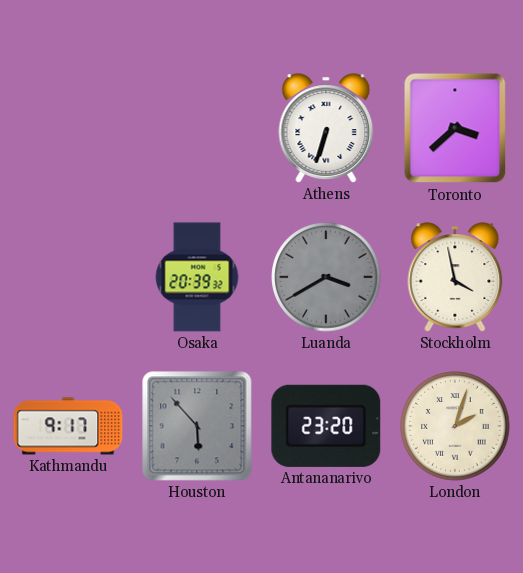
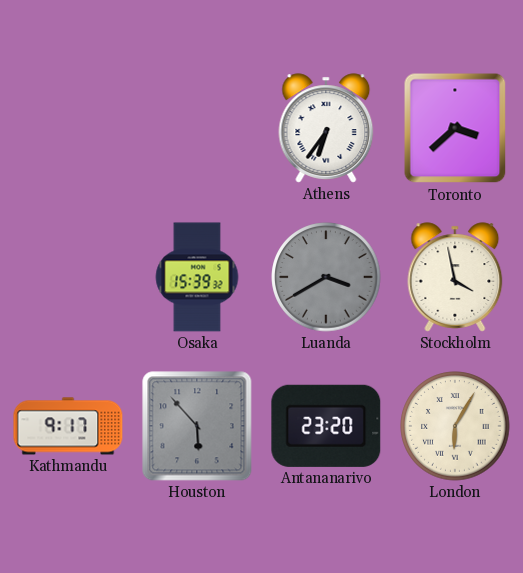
Athens: 6:33 -> 6:36
Osaka: 20:39 -> 15:39
London: 2:03 -> 6:05
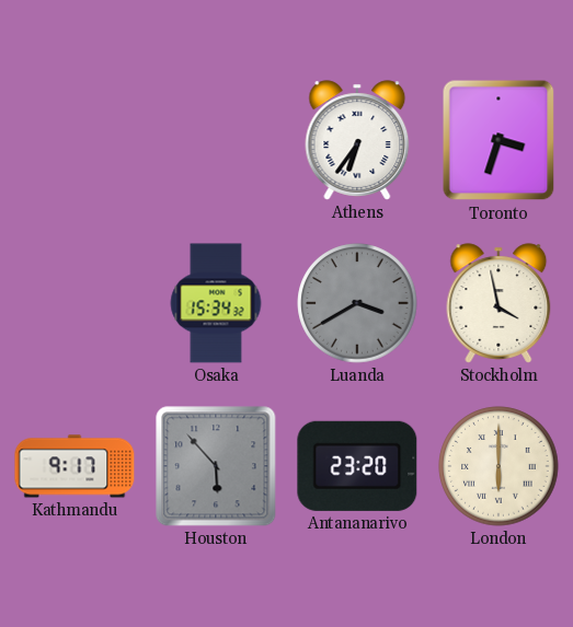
Toronto: 3:38 -> 3:33
Osaka: 15:39 -> 15:34
London: 6:05 -> 6:00
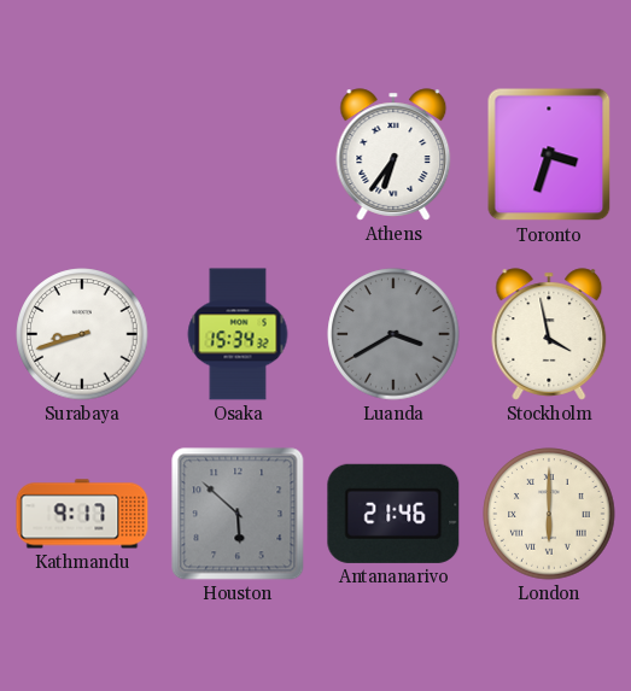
Surabaya: none -> 8:42
Houston: 5:53 -> 5:52
Antananarivo: 23:20 -> 21:46
